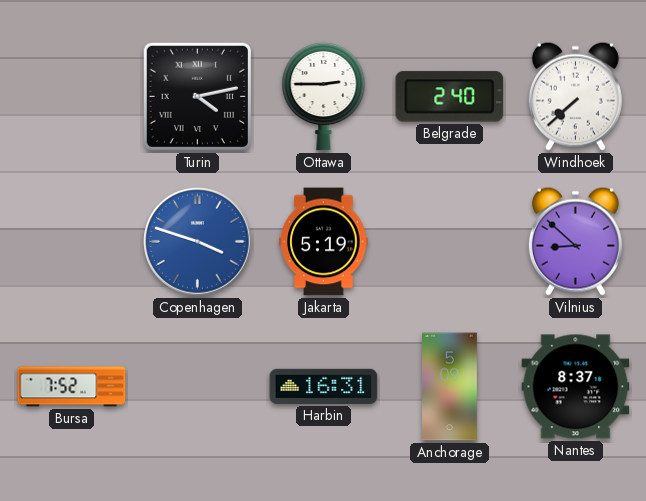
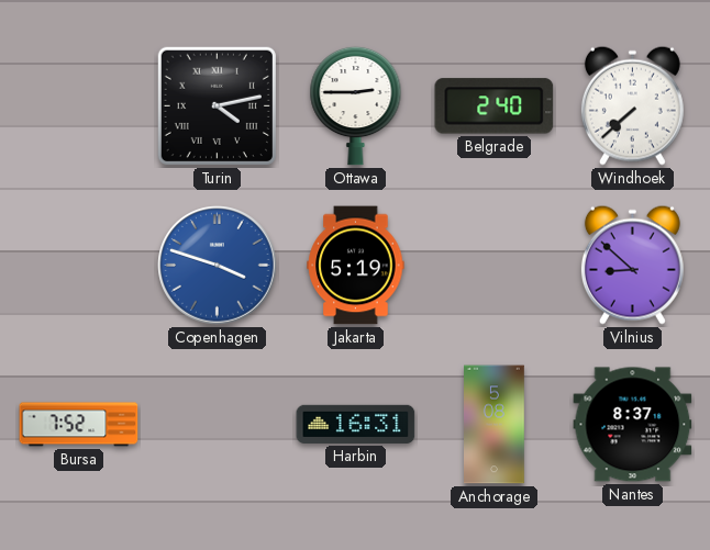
Anchorage: 5:09 -> 5:08
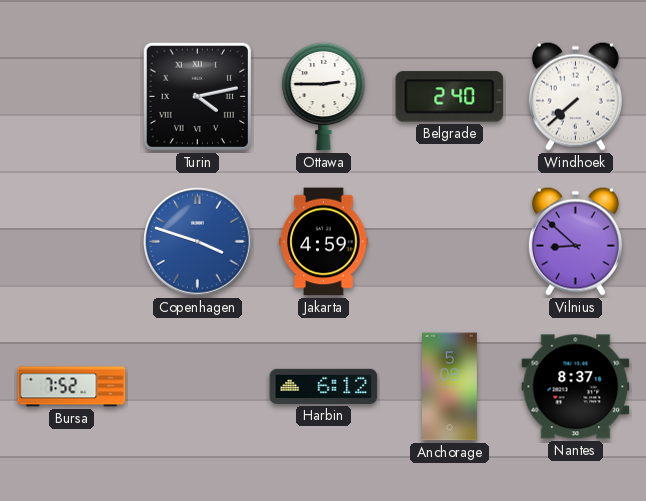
Jakarta: 5:19 -> 4:59
Harbin: 16:31 -> 6:12
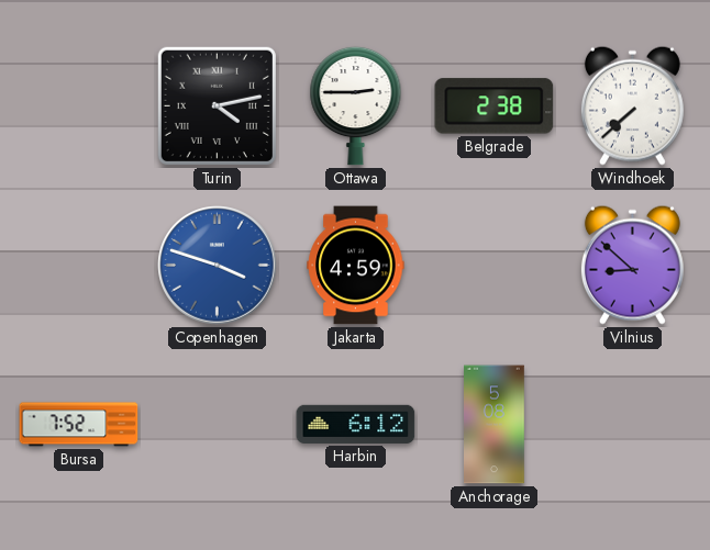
Belgrade: 2:40 -> 2:38
Nantes: 8:37 -> none
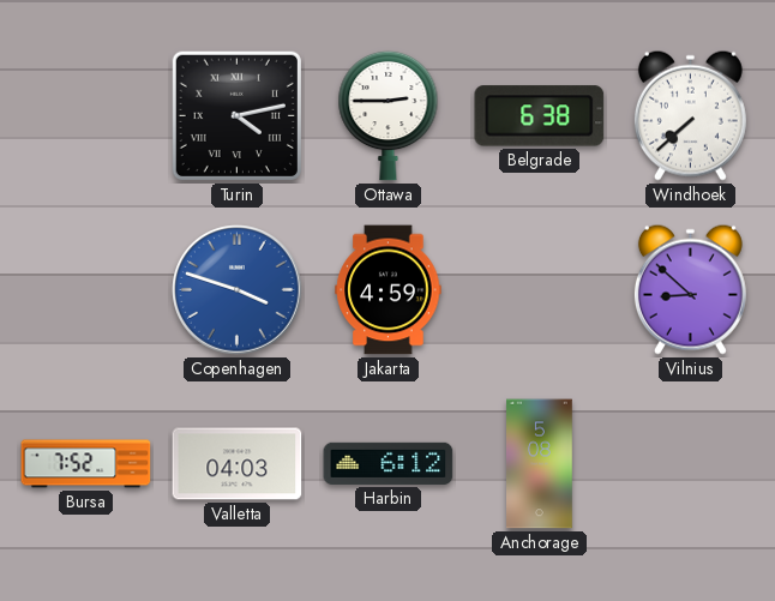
Belgrade: 2:38 -> 6:38
Valletta: none -> 04:03
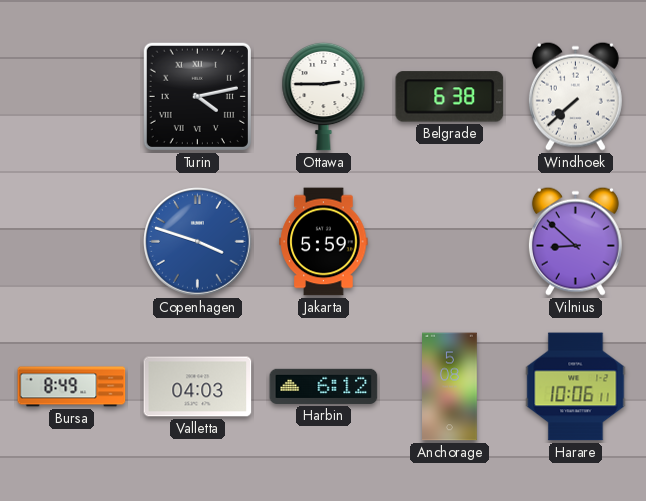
Jakarta: 4:59 -> 5:59
Bursa: 7:52 -> 8:49
Harare: none -> 10:06
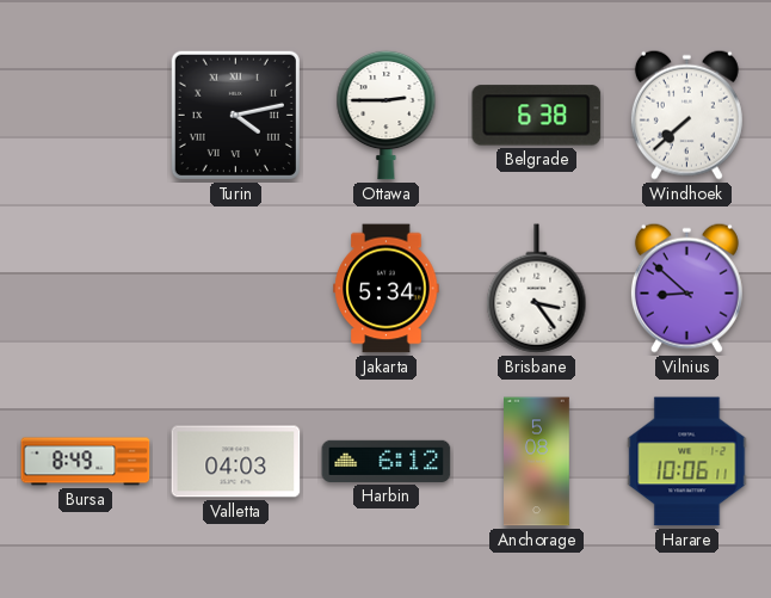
Copenhagen: 3:48 -> none
Jakarta: 5:59 -> 5:34
Brisbane: none -> 3:24
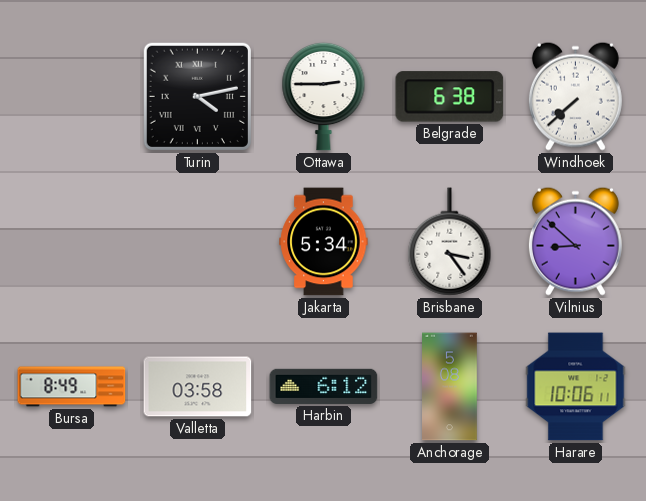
Valletta: 04:03 -> 03:58
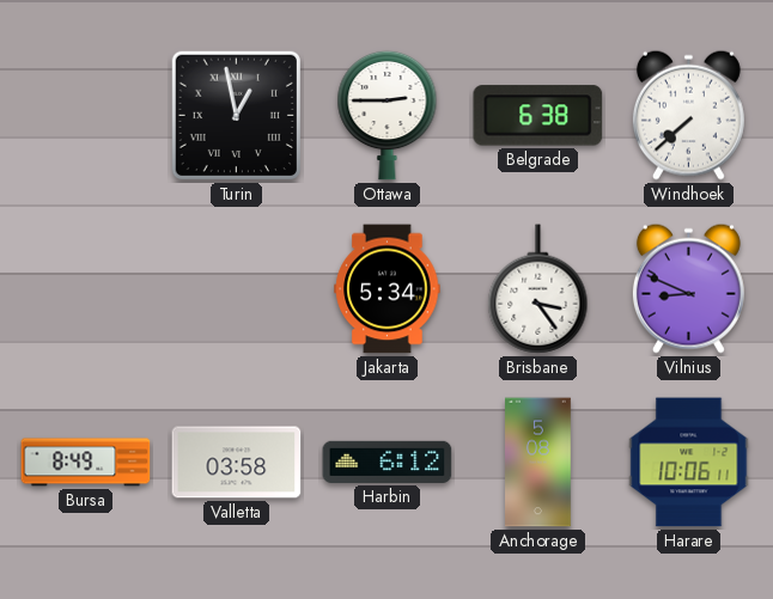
Turin: 4:13 -> 12:58
Vilnius: 8:52 -> 8:49
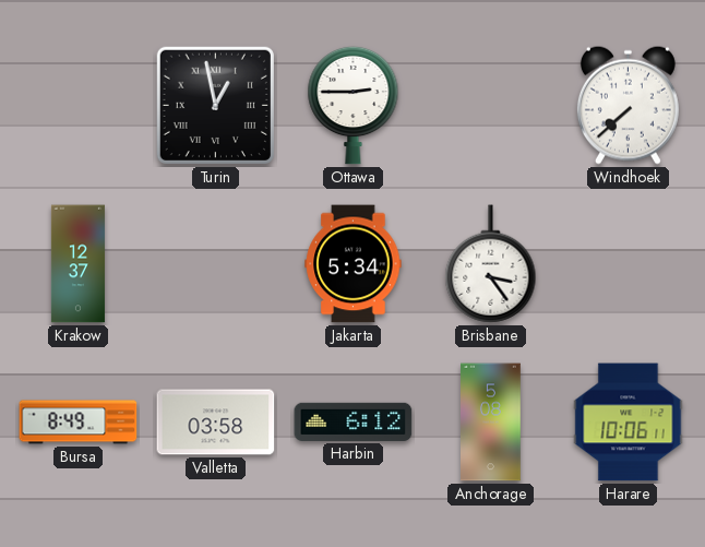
Belgrade: 6:38 -> none
Krakow: none -> 12:37
Vilnius: 8:49 -> none
